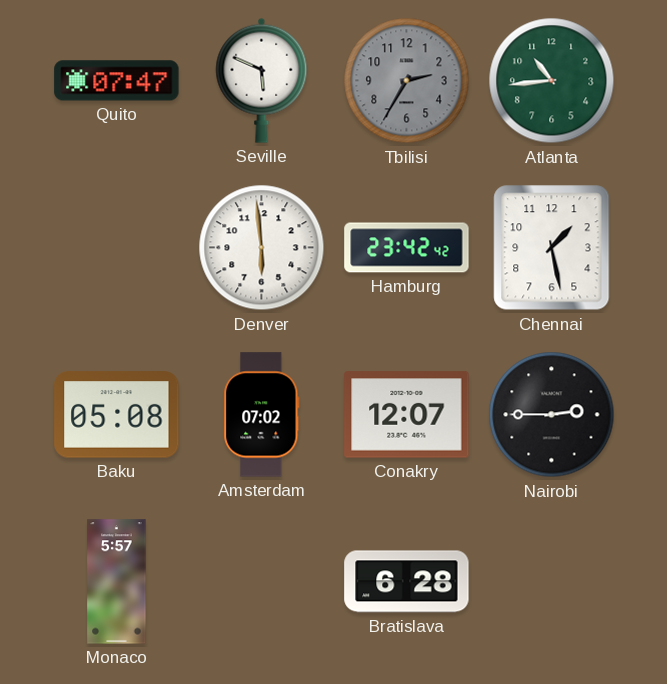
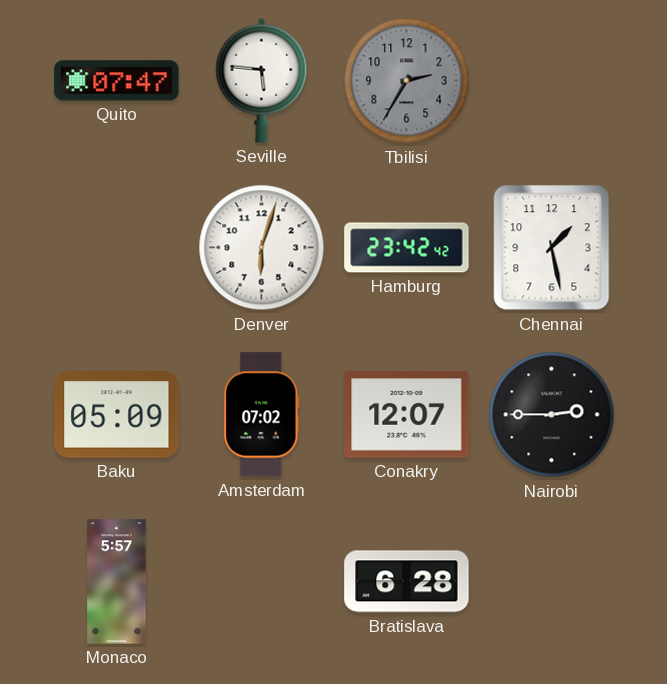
Seville: 5:49 -> 5:46
Atlanta: 10:44 -> none
Denver: 5:59 -> 6:03
Baku: 05:08 -> 05:09
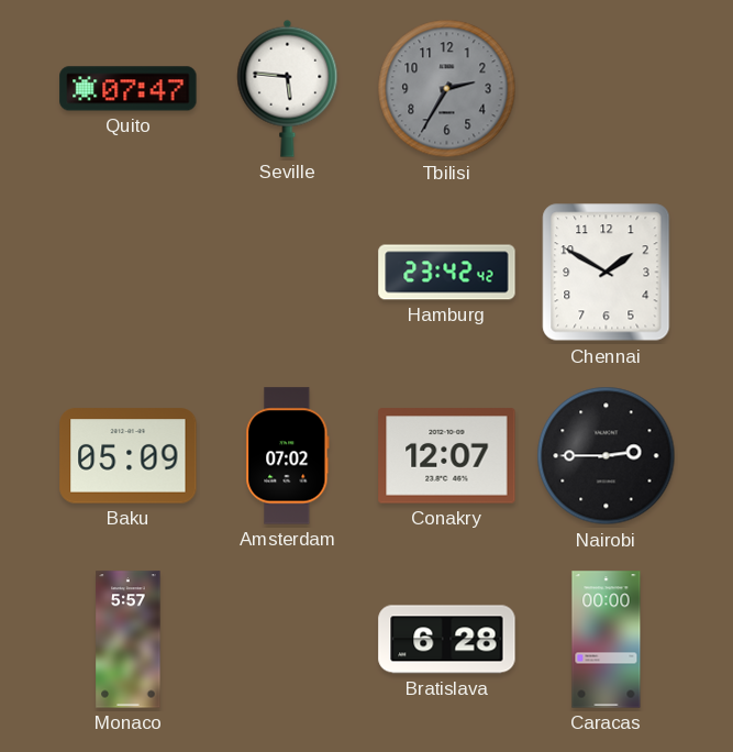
Denver: 6:03 -> none
Chennai: 1:28 -> 1:50
Caracas: none -> 00:00
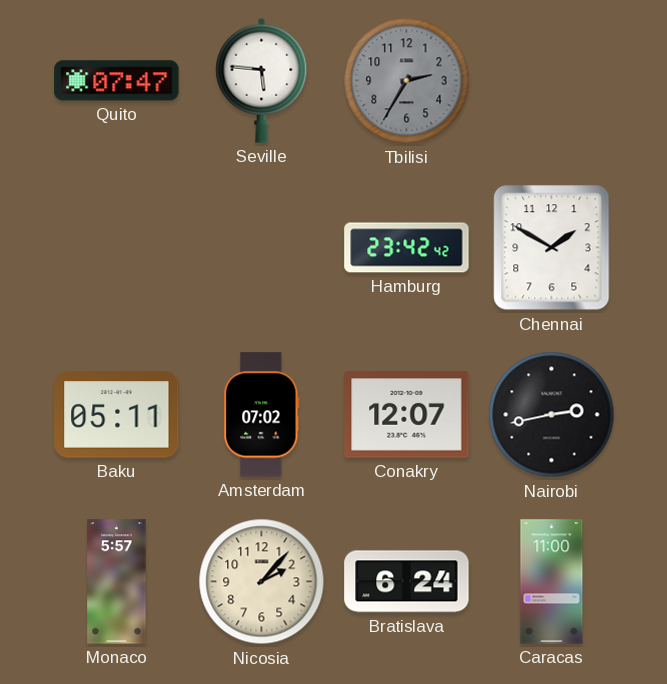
Baku: 05:09 -> 05:11
Nairobi: 2:45 -> 2:43
Nicosia: none -> 2:07
Bratislava: 6:28 -> 6:24
Caracas: 00:00 -> 11:00
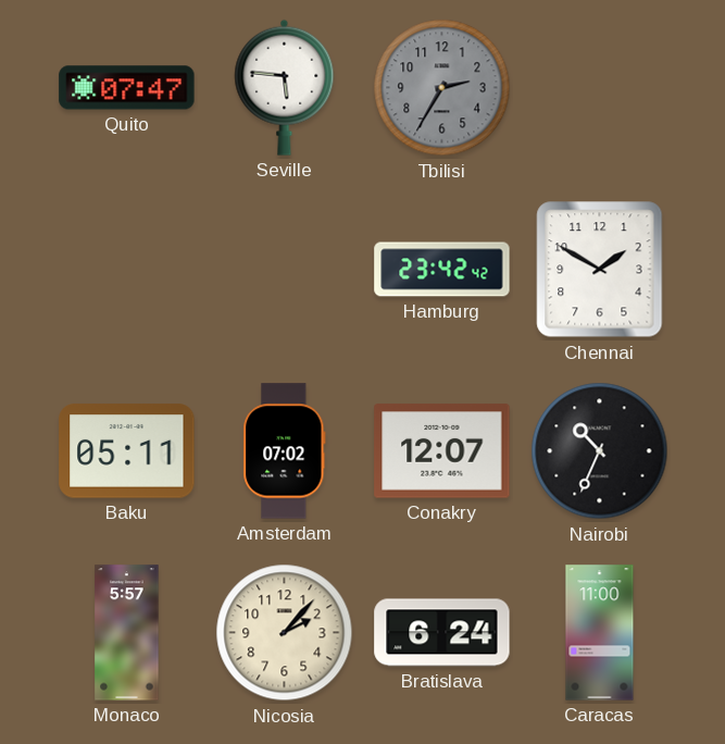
Nairobi: 2:43 -> 10:34
